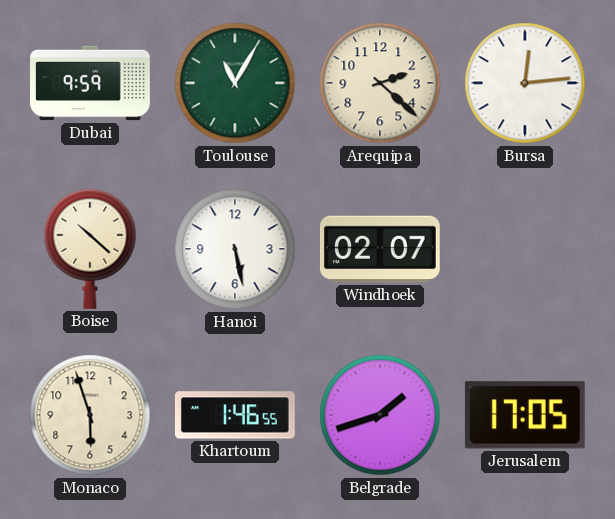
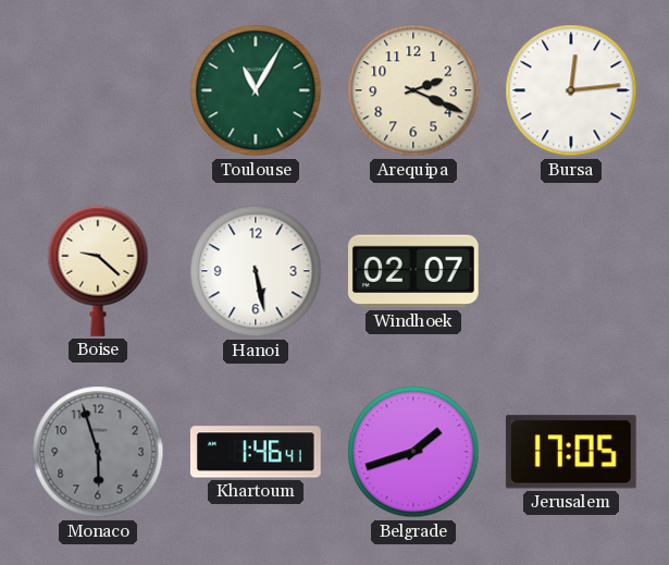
Dubai: 9:59 -> none
Arequipa: 2:22 -> 2:19
Boise: 10:22 -> 9:22
Monaco dial: cream -> grey
Khartoum: 1:46:55 -> 1:46:41
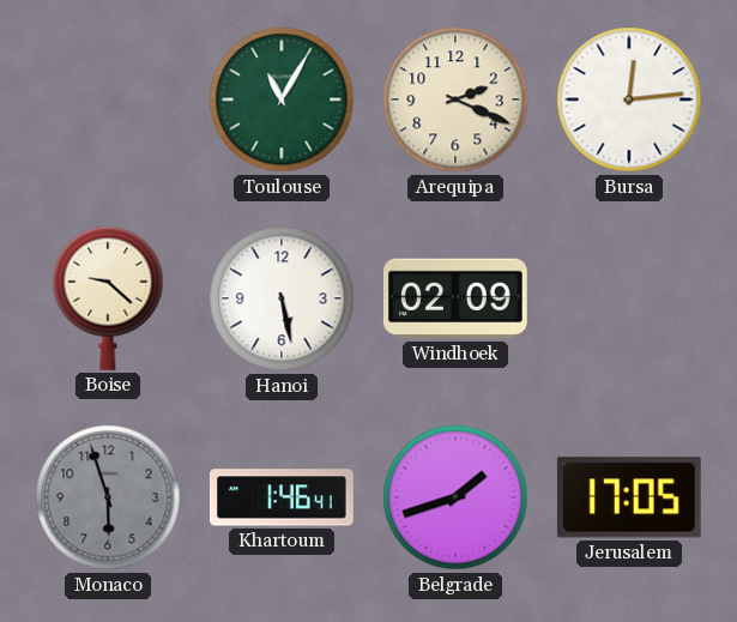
Windhoek: 02:07 -> 02:09
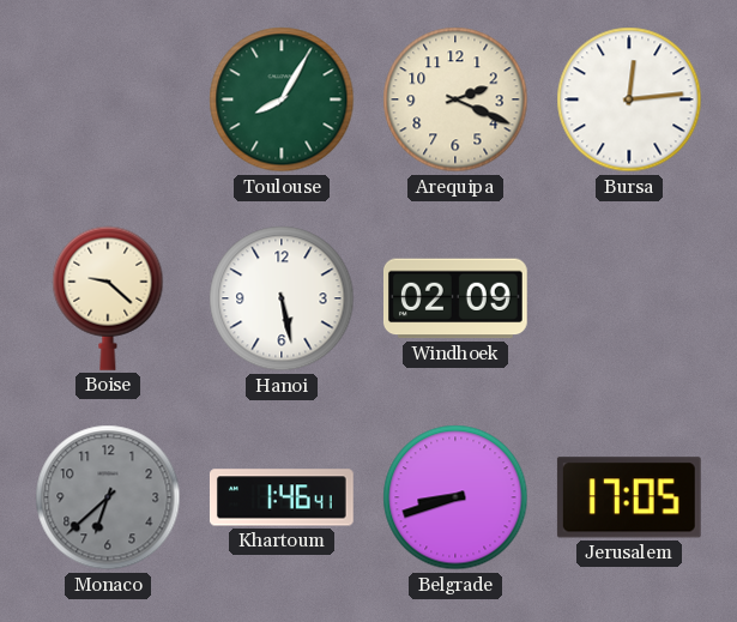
Toulouse: 11:05 -> 8:05
Monaco: 5:57 -> 6:38
Belgrade: 1:42 -> 8:42
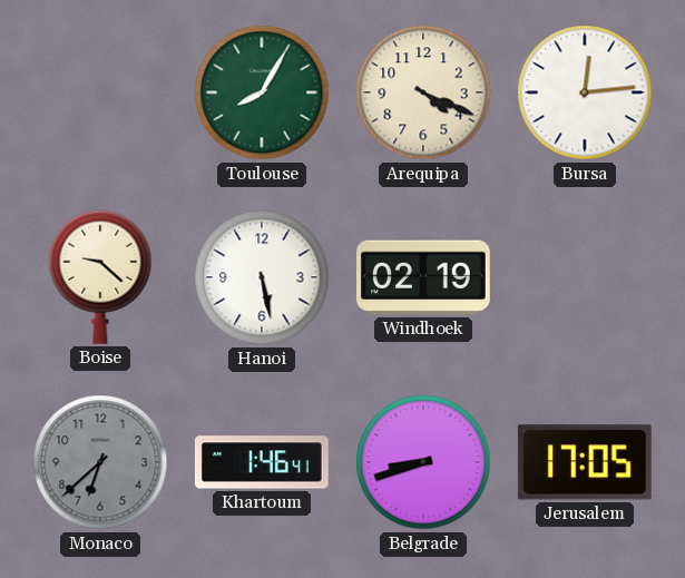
Arequipa: 2:19 -> 4:19
Windhoek: 02:09 -> 02:19
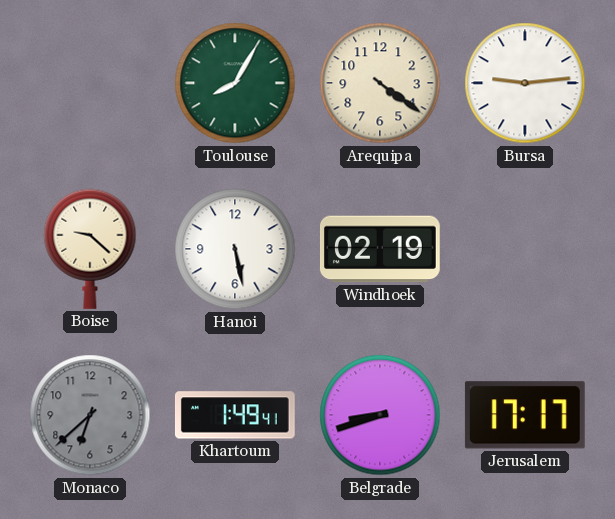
Arequipa: 4:19 -> 4:21
Bursa: 12:14 -> 9:14
Khartoum: 1:46 -> 1:49
Jerusalem: 17:05 -> 17:17
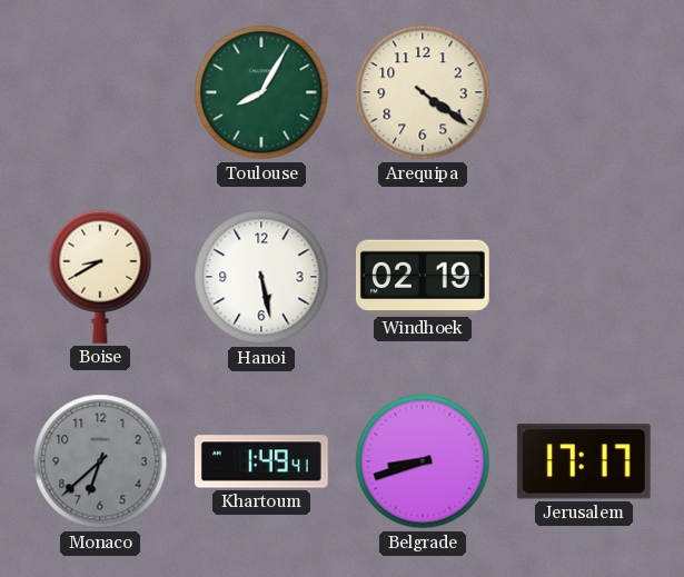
Bursa: 9:14 -> none
Boise: 9:22 -> 8:40
